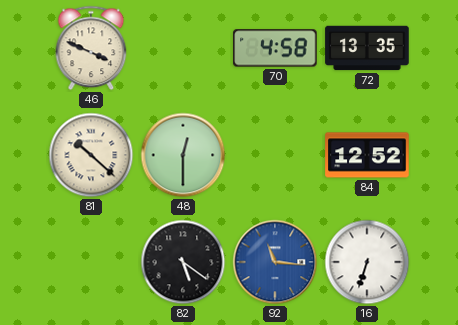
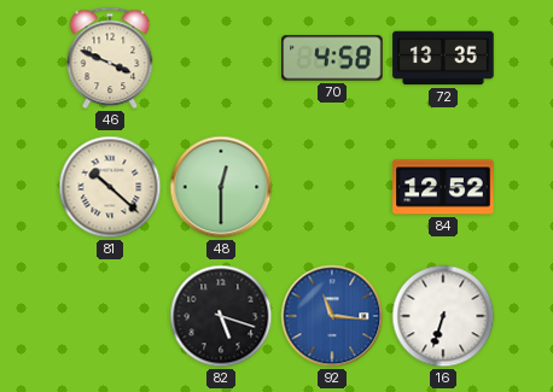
82: 5:21 -> 5:18
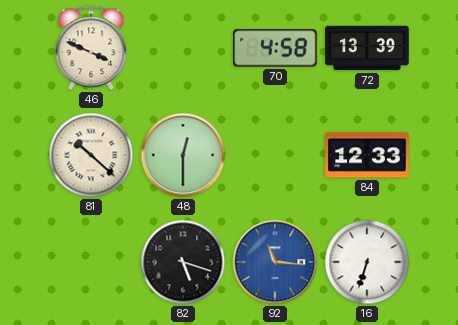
72: 13:35 -> 13:39
84: 12:52 -> 12:33
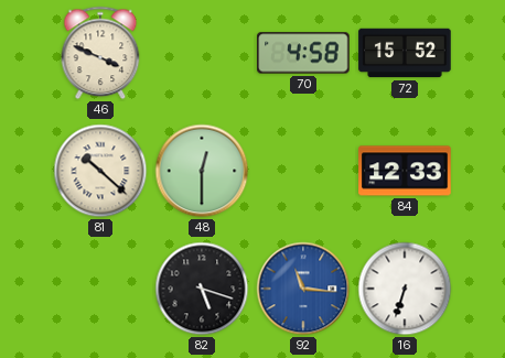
72: 13:39 -> 15:52
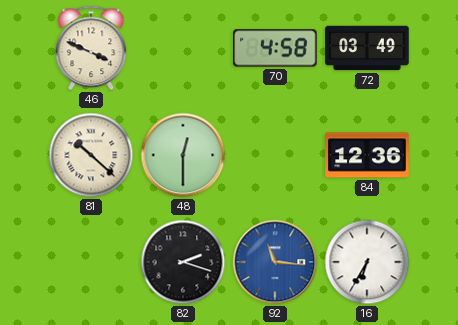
72: 15:52 -> 03:49
84: 12:33 -> 12:36
82: 5:18 -> 2:18
16: 6:33 -> 6:35
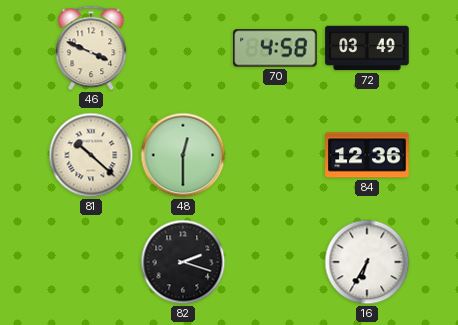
92: 11:16 -> none
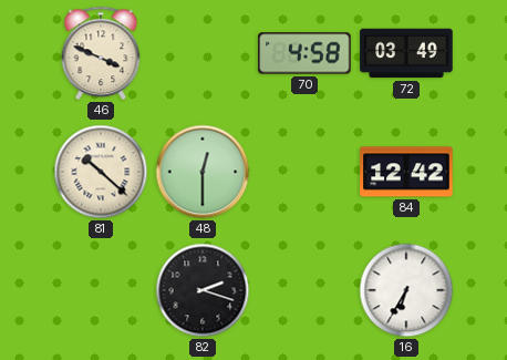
84: 12:36 -> 12:42
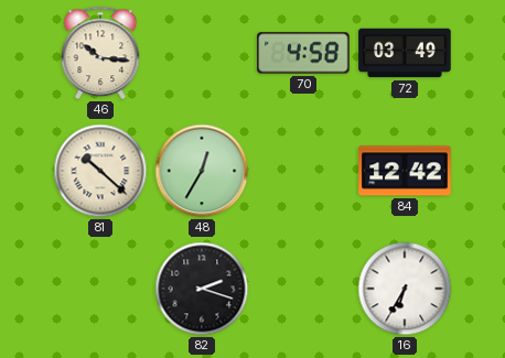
46: 3:49 -> 10:16
48: 12:30 -> 12:35
